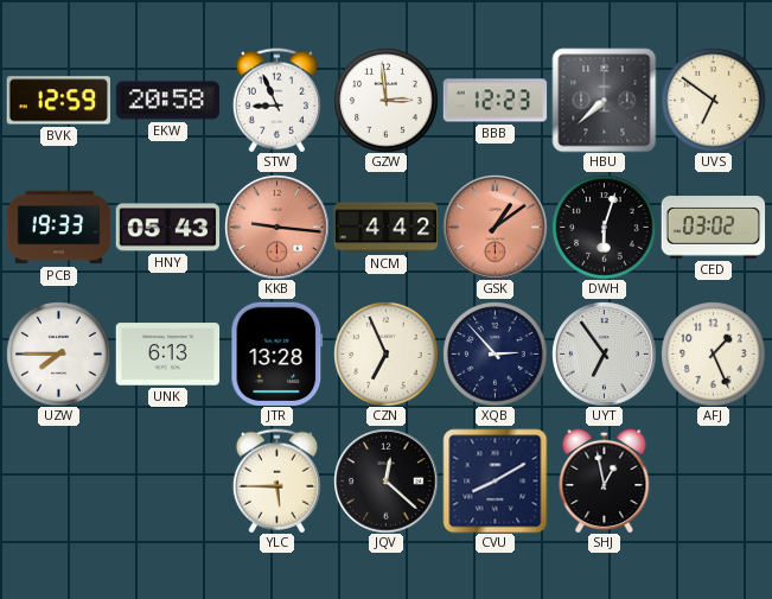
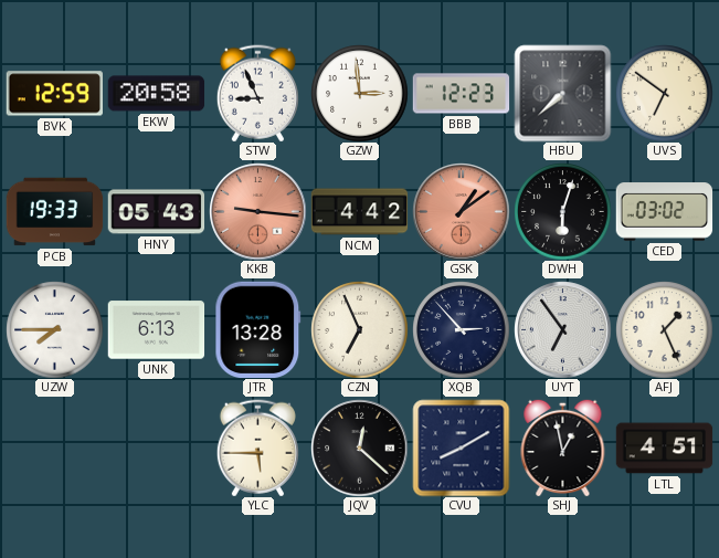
LTL: none -> 4:51
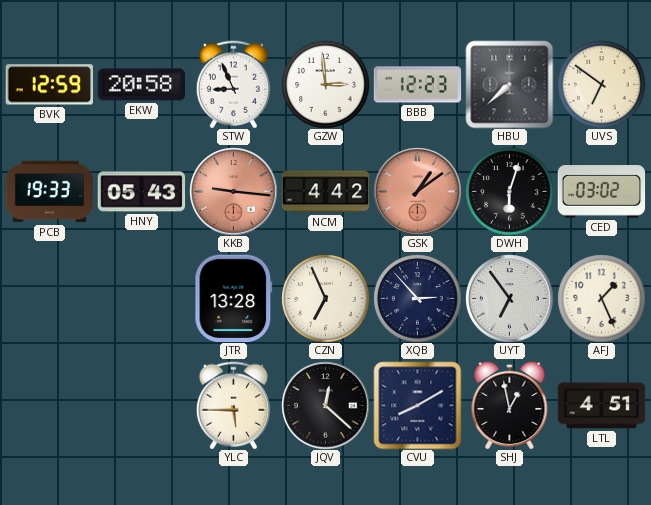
UZW: 7:45 -> none
UNK: 6:13 -> none
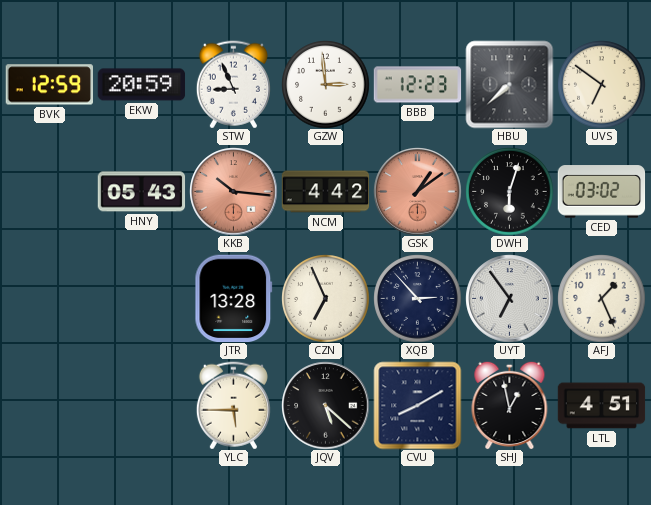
EKW: 20:58 -> 20:59
PCB: 19:33 -> none
KKB: 9:16 -> 10:16
JQV: 12:22 -> 5:22
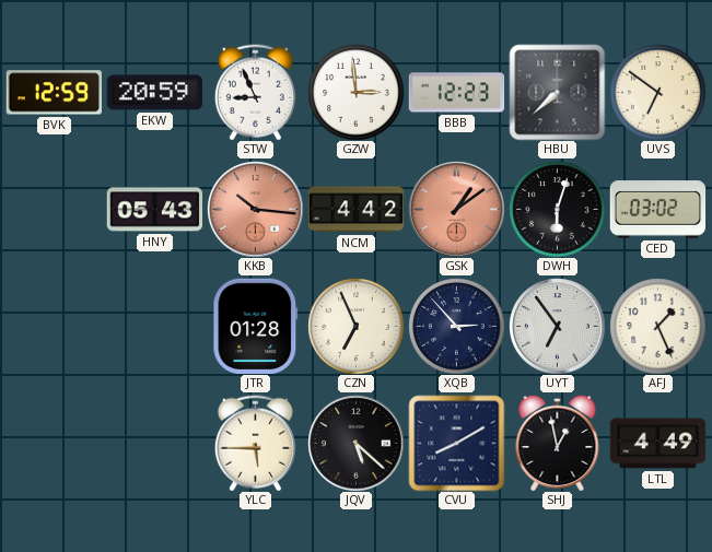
JTR: 13:28 -> 01:28
LTL: 4:51 -> 4:49
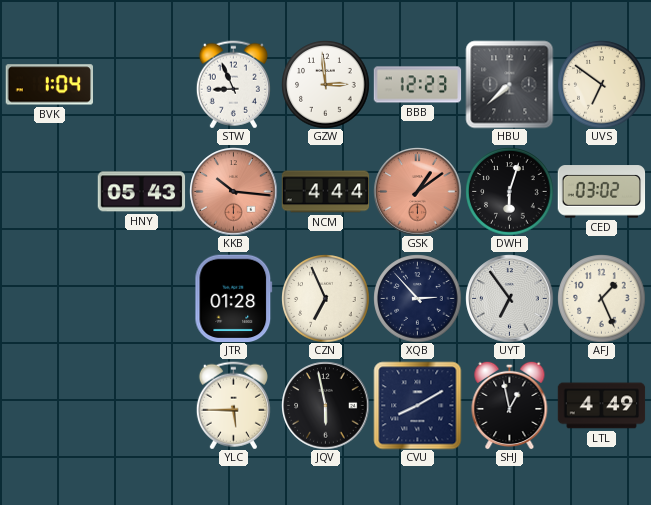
BVK: 12:59 -> 1:04
EKW: 20:59 -> none
NCM: 4:42 -> 4:44
JQV: 5:22 -> 5:58
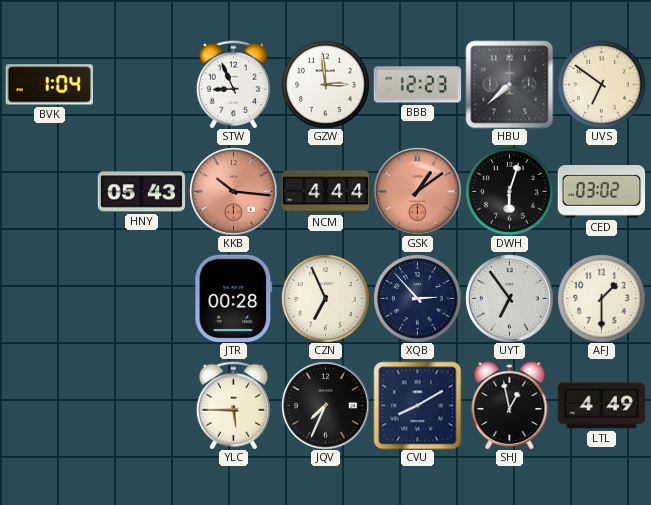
JTR: 01:28 -> 00:28
AFJ: 1:26 -> 1:30
JQV: 5:58 -> 7:34
